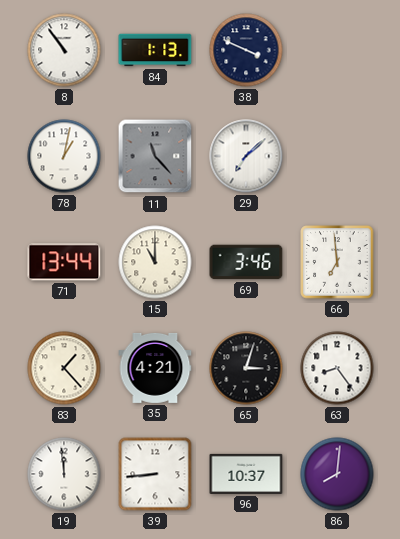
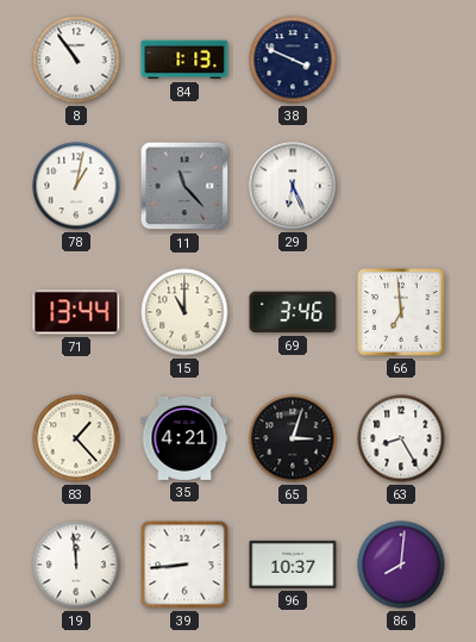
29: 7:08 -> 6:26
63: 8:24 -> 8:25
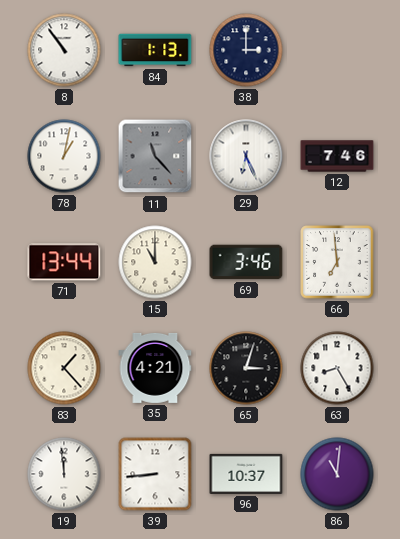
38: 3:49 -> 3:00
12: none -> 7:46
86: 8:01 -> 11:01
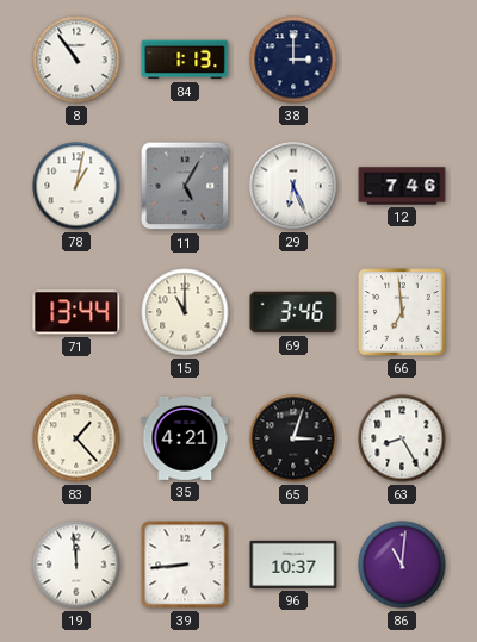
11: 11:23 -> 5:05
